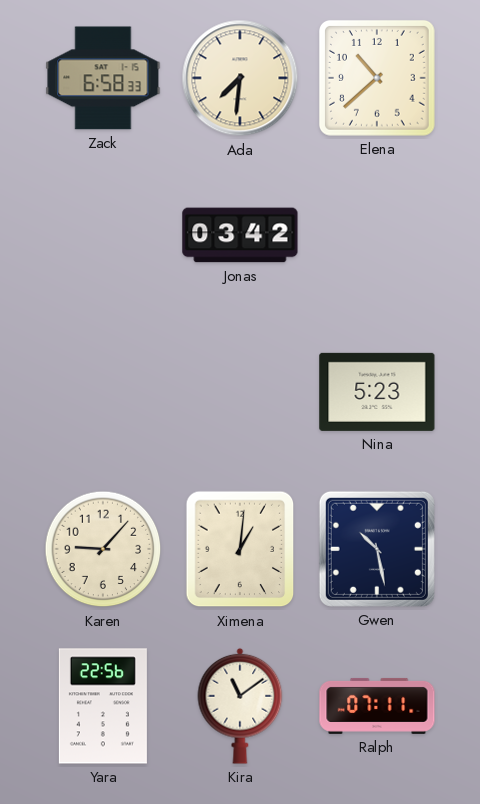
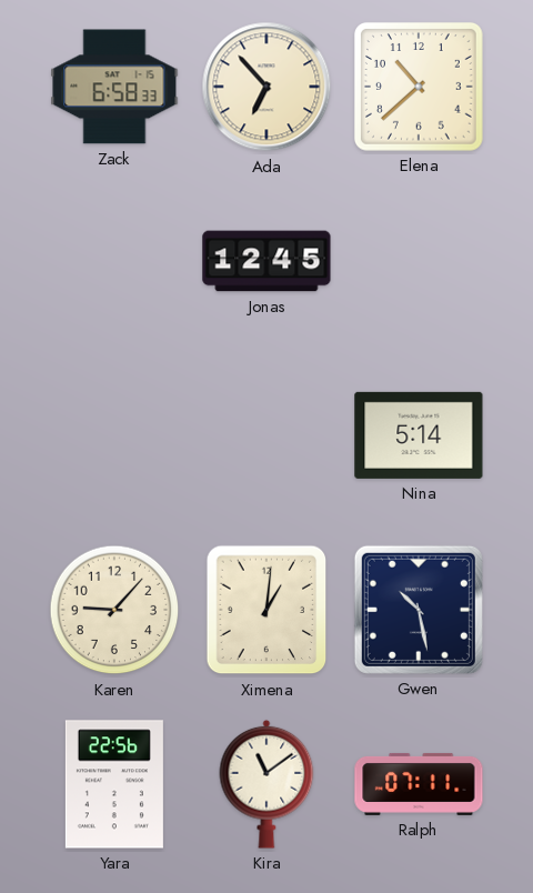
Ada: 7:31 -> 6:53
Jonas: 03:42 -> 12:45
Nina: 5:23 -> 5:14
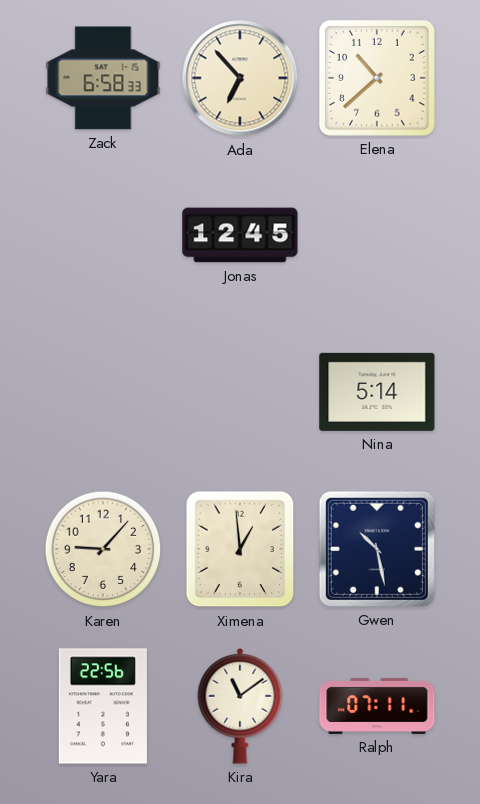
Ximena: 1:01 -> 12:59
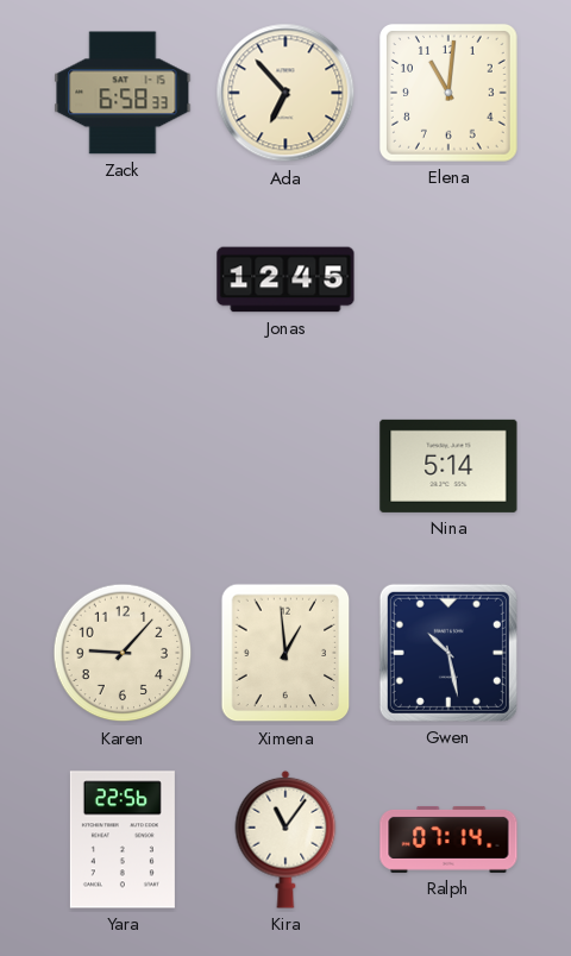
Elena: 10:38 -> 11:01
Kira: 11:09 -> 11:06
Ralph: 07:11 -> 07:14
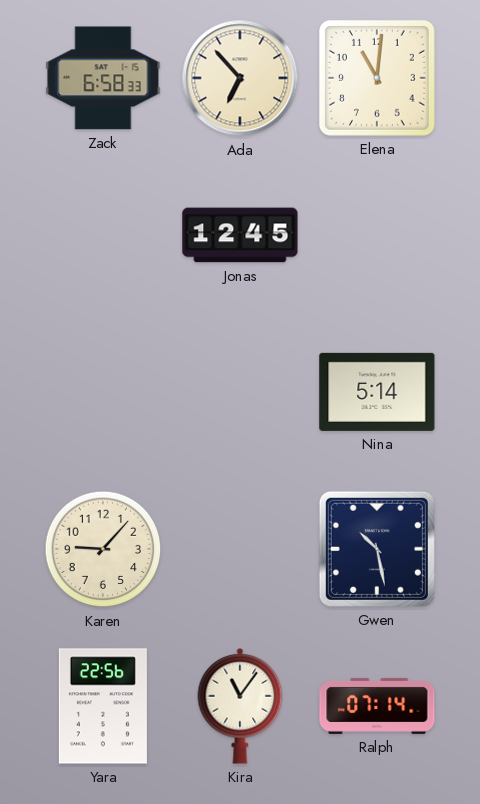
Ximena: 12:59 -> none
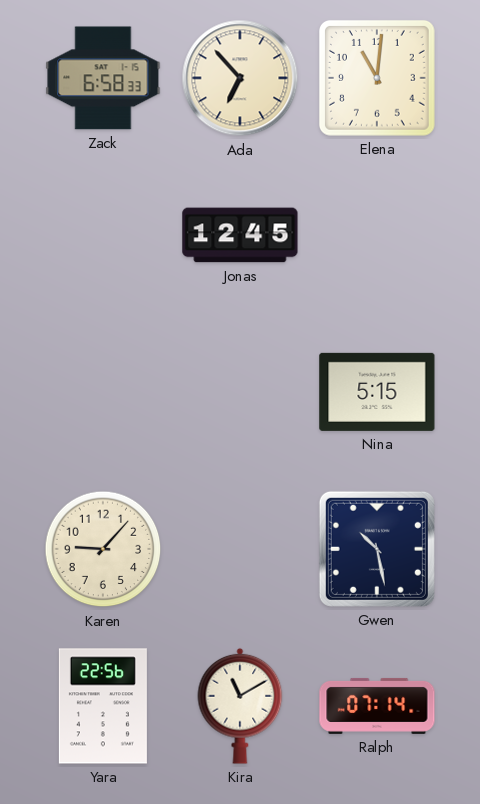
Nina: 5:14 -> 5:15
Kira: 11:06 -> 11:10
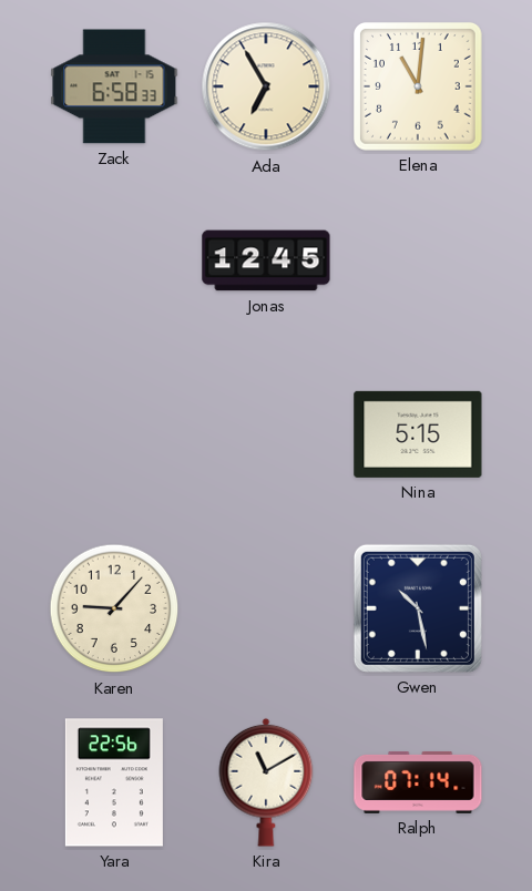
Ada: 6:53 -> 6:55
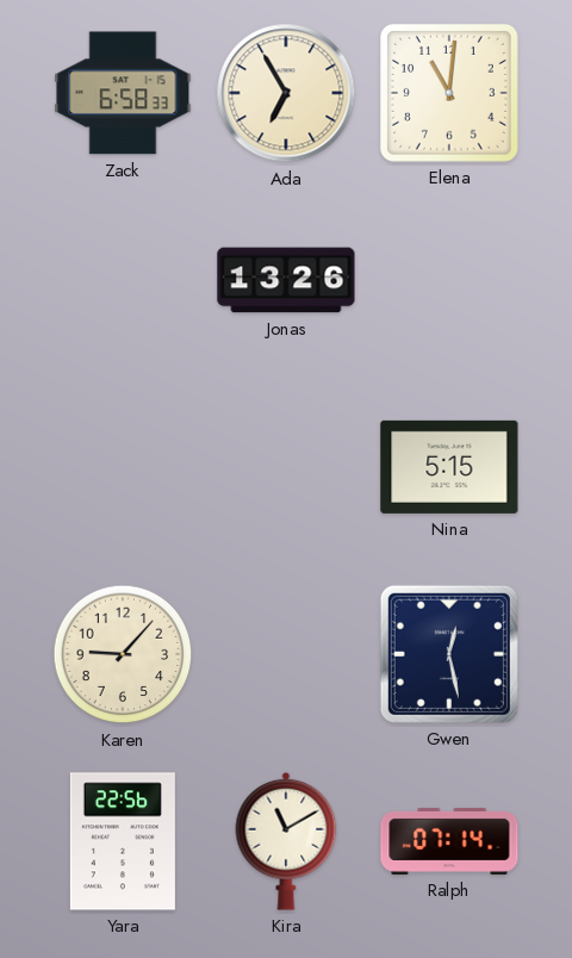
Jonas: 12:45 -> 13:26
Gwen: 10:28 -> 12:28
